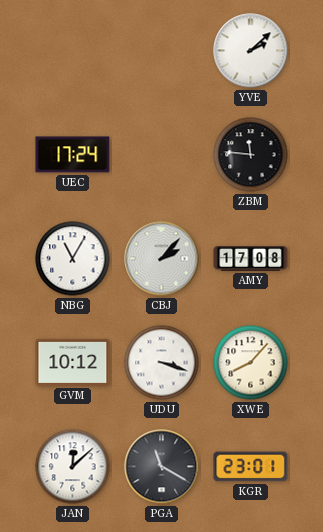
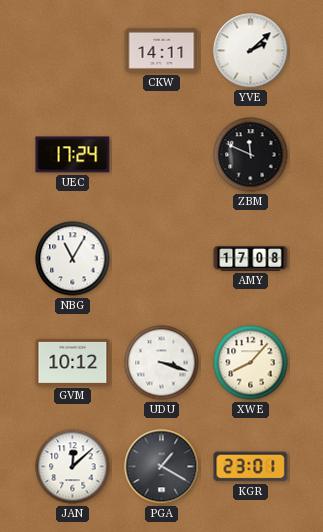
CKW: none -> 14:11
ZBM: 11:46 -> 11:49
CBJ: 2:07 -> none
PGA: 11:20 -> 1:20
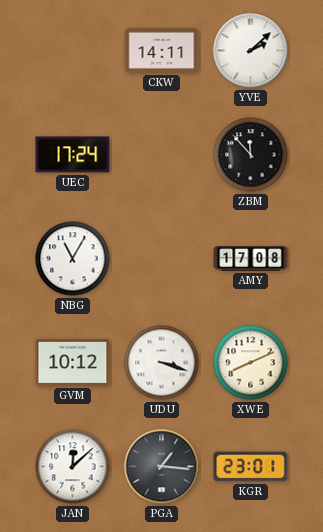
ZBM: 11:49 -> 11:53
XWE: 8:07 -> 8:11
PGA: 1:20 -> 1:16
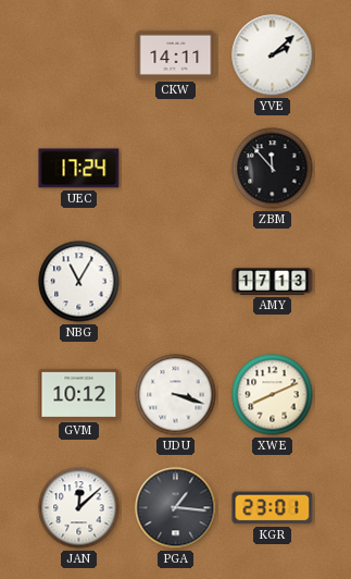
AMY: 17:08 -> 17:13
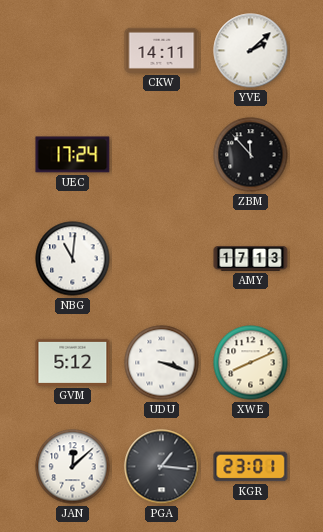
NBG: 11:05 -> 11:01
GVM: 10:12 -> 5:12
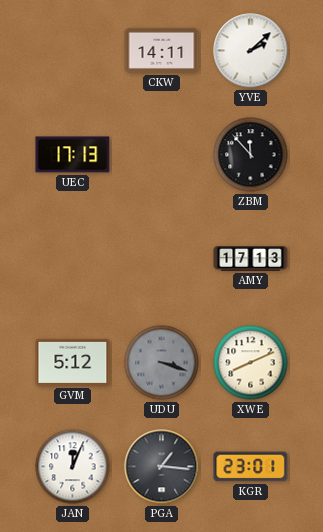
UEC: 17:24 -> 17:13
NBG: 11:01 -> none
UDU dial: white -> grey
JAN: 12:08 -> 12:04
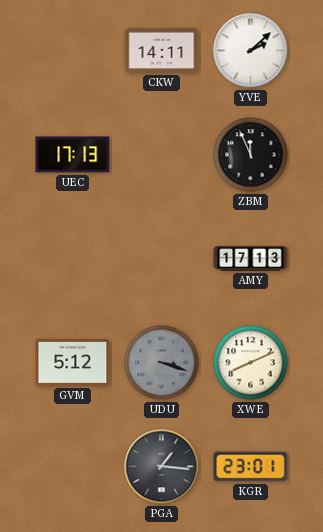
ZBM: 11:53 -> 11:56
JAN: 12:04 -> none
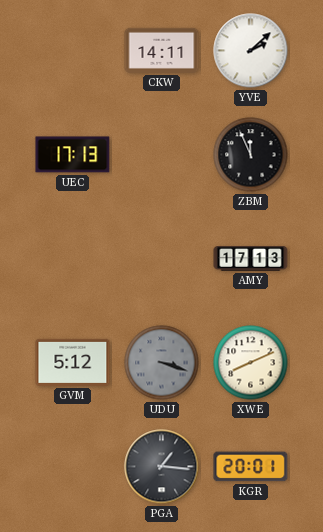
KGR: 23:01 -> 20:01
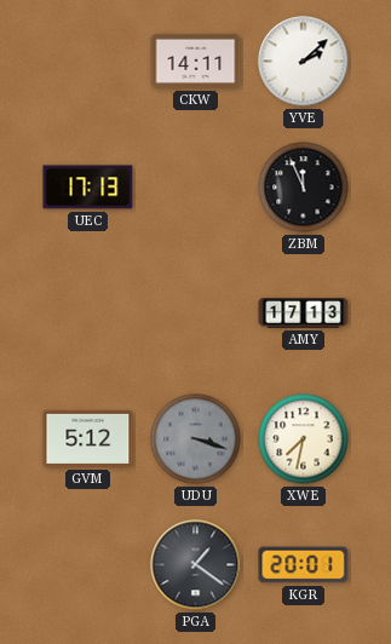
XWE: 8:11 -> 7:32
PGA: 1:16 -> 1:21
